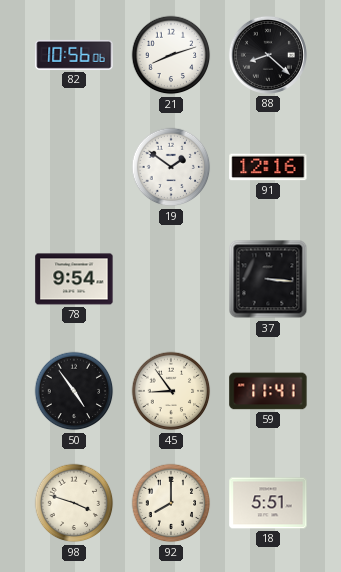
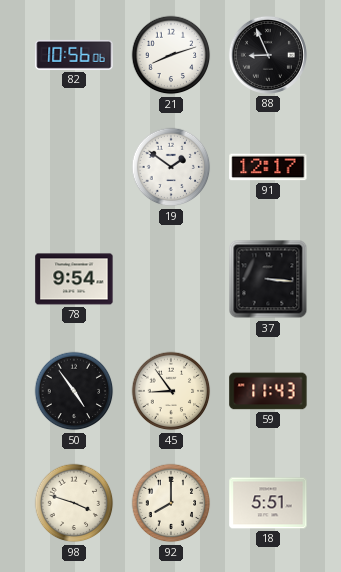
88: 8:22 -> 8:56
91: 12:16 -> 12:17
59: 11:41 -> 11:43
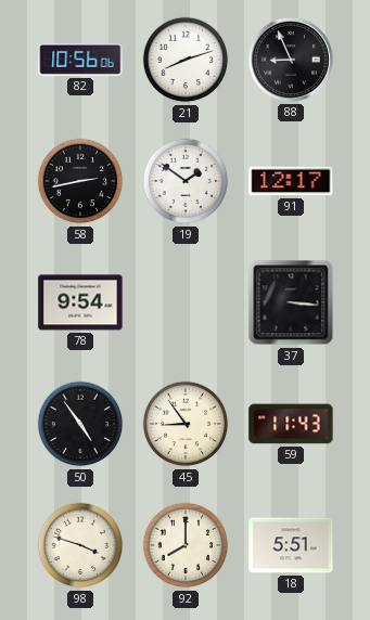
58: none -> 2:43
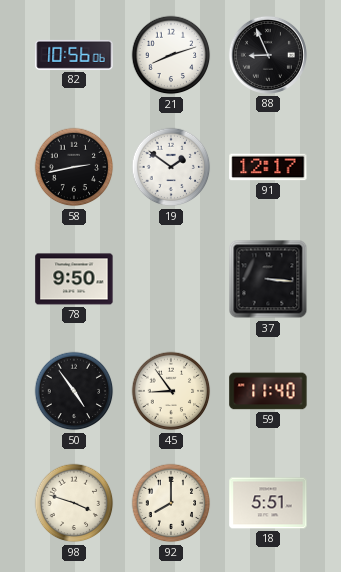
78: 9:54 -> 9:50
59: 11:43 -> 11:40
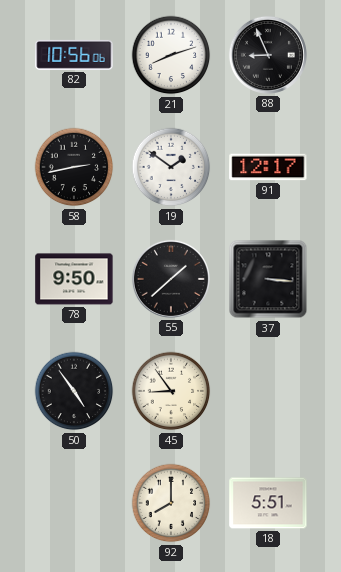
55: none -> 1:38
59: 11:40 -> none
98: 3:48 -> none
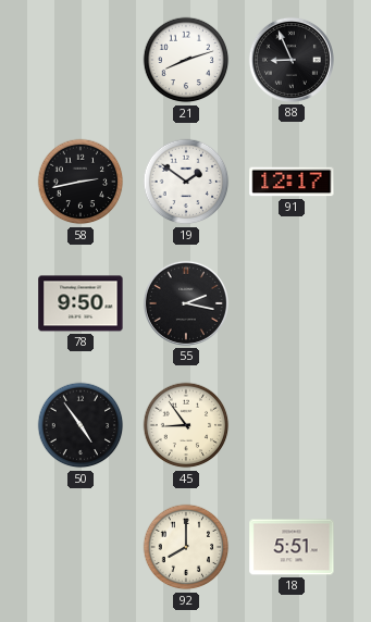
82: 10:56 -> none
55: 1:38 -> 2:17
37: 3:16 -> none
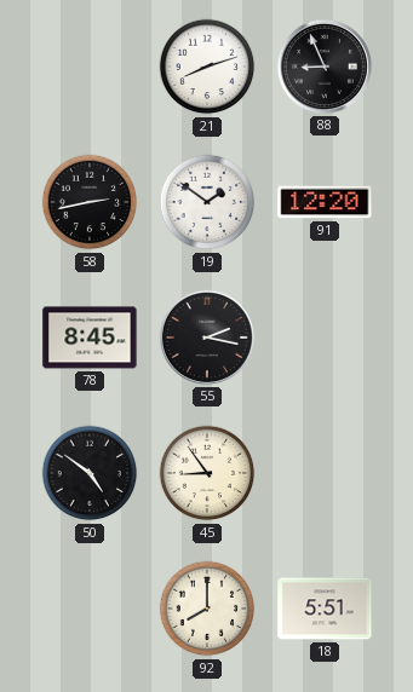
91: 12:17 -> 12:20
78: 9:50 -> 8:45
50: 4:54 -> 4:51
